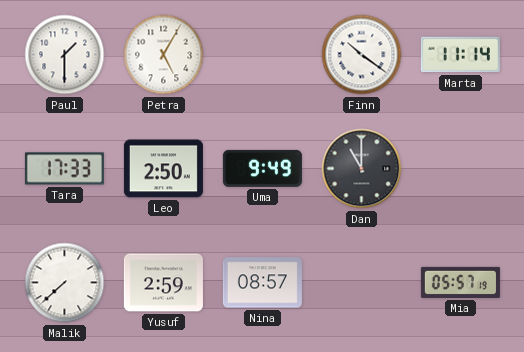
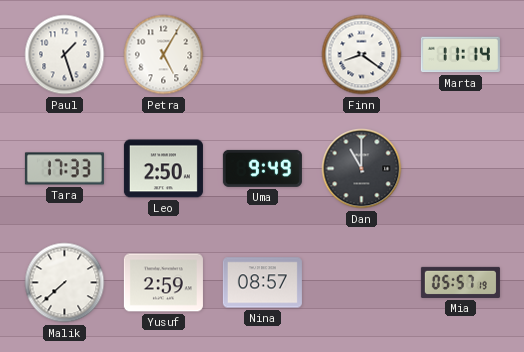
Paul: 1:30 -> 1:27
Finn: 10:21 -> 8:21
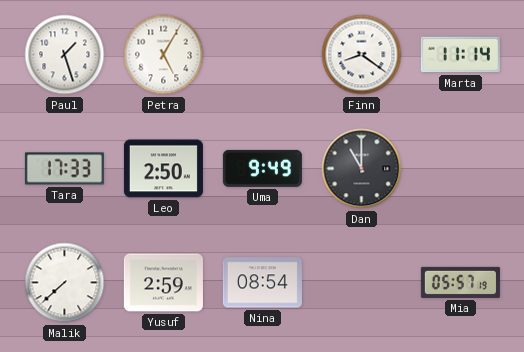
Nina: 08:57 -> 08:54
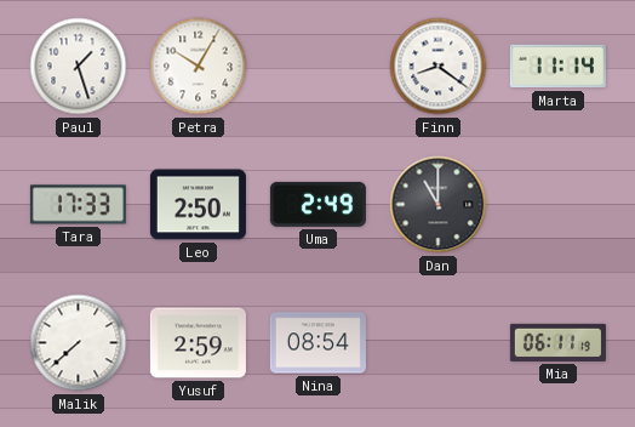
Petra: 5:05 -> 10:05
Uma: 9:49 -> 2:49
Mia: 05:57 -> 06:11
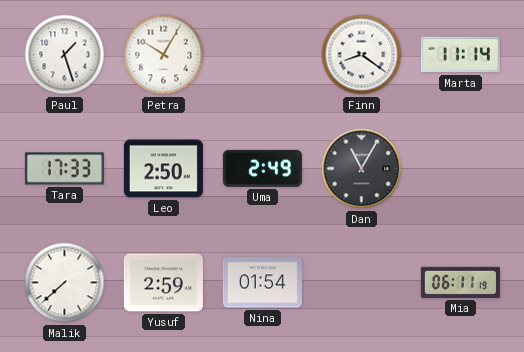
Dan: 11:00 -> 11:05
Nina: 08:54 -> 01:54
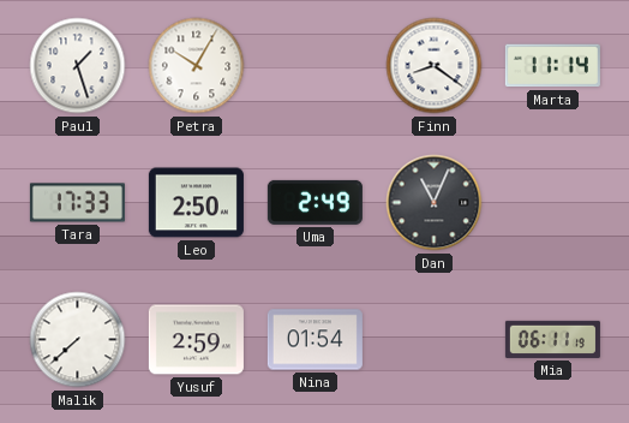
Dan: 11:05 -> 11:04
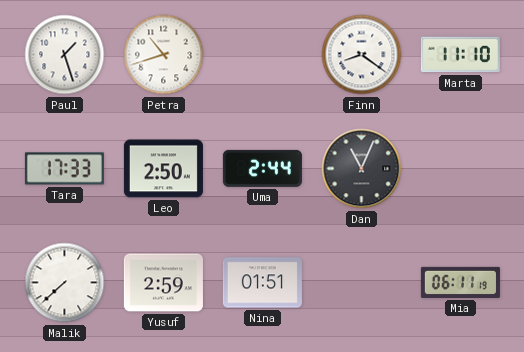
Petra: 10:05 -> 10:42
Marta: 11:14 -> 11:10
Uma: 2:49 -> 2:44
Nina: 01:54 -> 01:51
